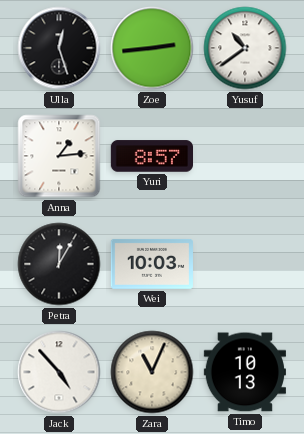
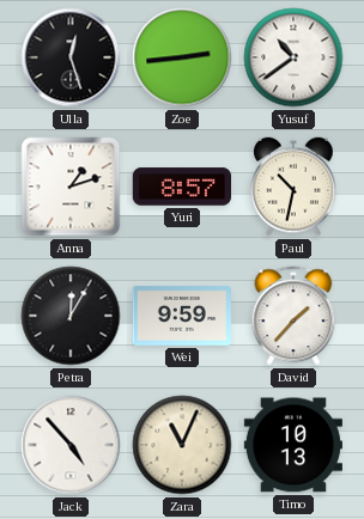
Anna: 1:14 -> 1:12
Paul: none -> 10:32
Wei: 10:03 -> 9:59
David: none -> 1:37
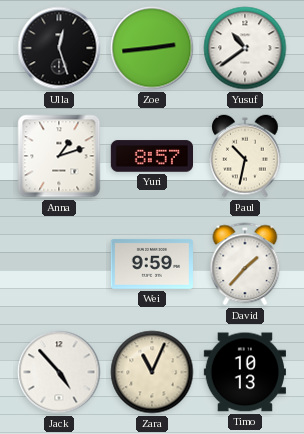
Petra: 12:05 -> none
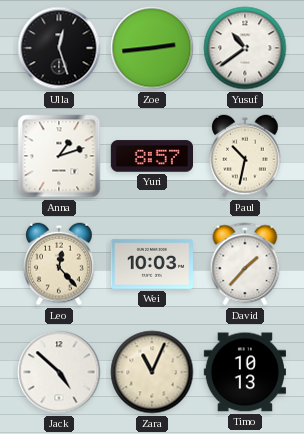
Leo: none -> 12:23
Wei: 9:59 -> 10:03
Jack: 4:53 -> 4:52
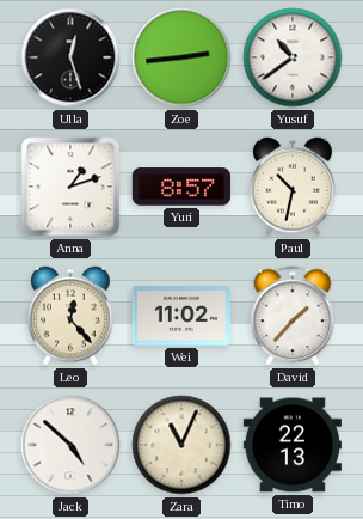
Wei: 10:03 -> 11:02
Timo: 10:13 -> 22:13
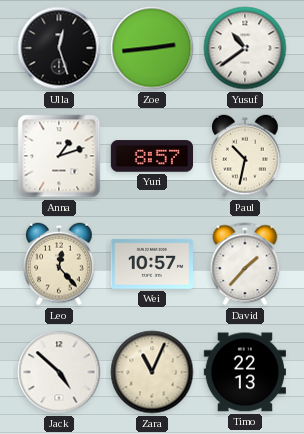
Wei: 11:02 -> 10:57
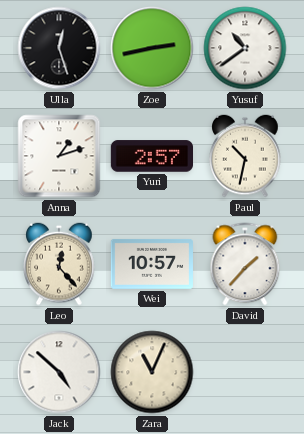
Zoe: 2:44 -> 2:43
Yuri: 8:57 -> 2:57
Timo: 22:13 -> none
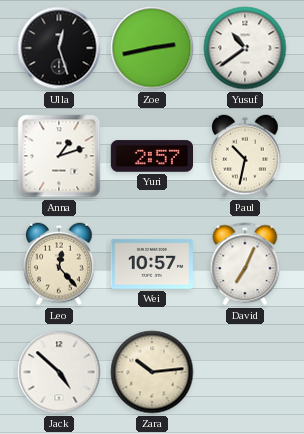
David: 1:37 -> 7:04
Zara: 11:04 -> 10:14
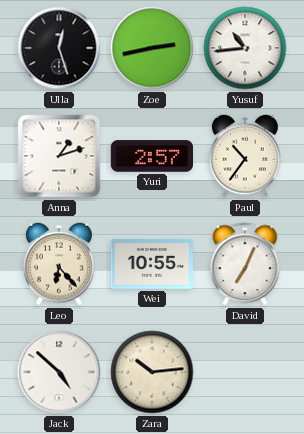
Yusuf: 10:39 -> 10:44
Paul: 10:32 -> 10:36
Leo: 12:23 -> 6:23
Wei: 10:57 -> 10:55
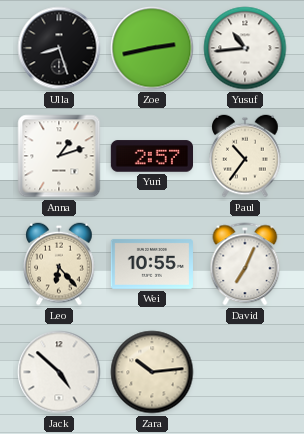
Ulla: 12:27 -> 8:27
